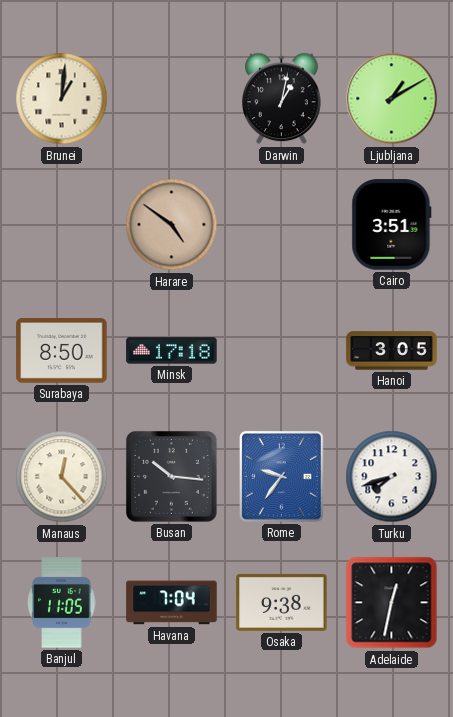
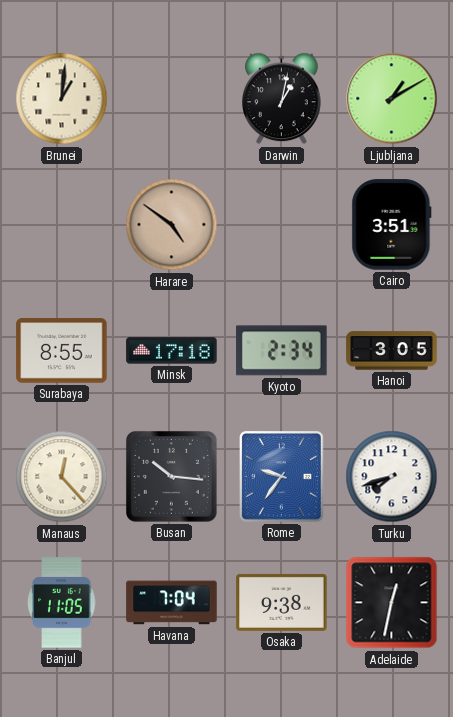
Surabaya: 8:50 -> 8:55
Kyoto: none -> 2:34
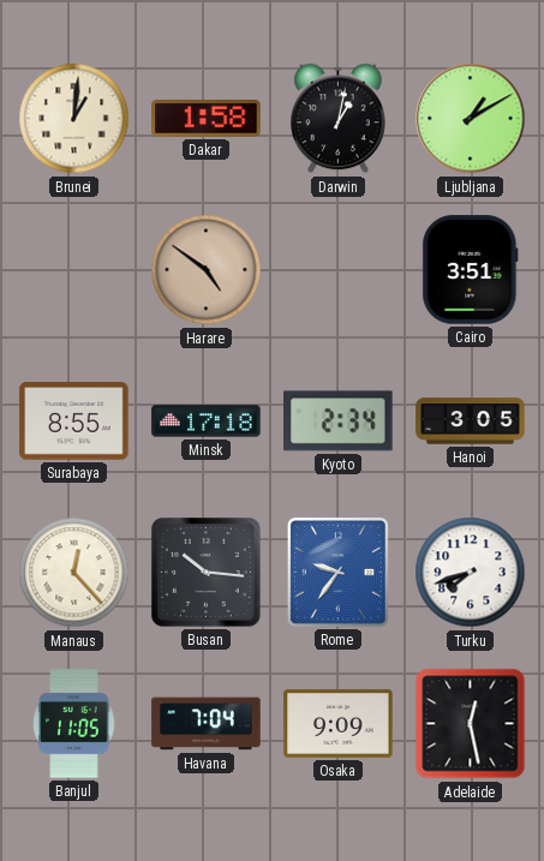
Dakar: none -> 1:58
Osaka: 9:38 -> 9:09
Adelaide: 12:32 -> 12:28
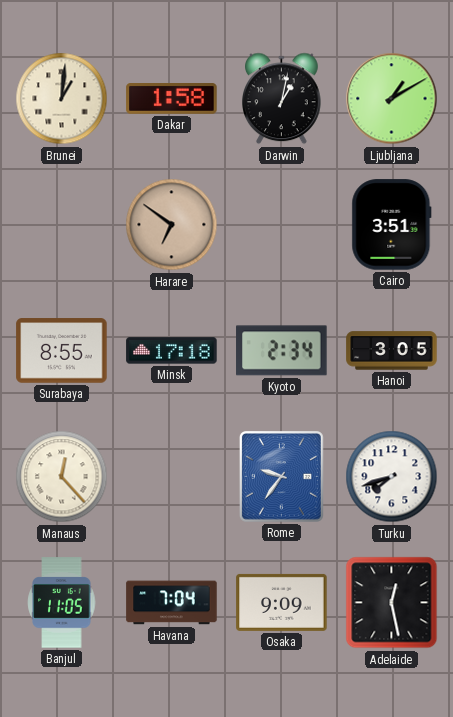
Harare: 4:51 -> 6:51
Busan: 10:16 -> none
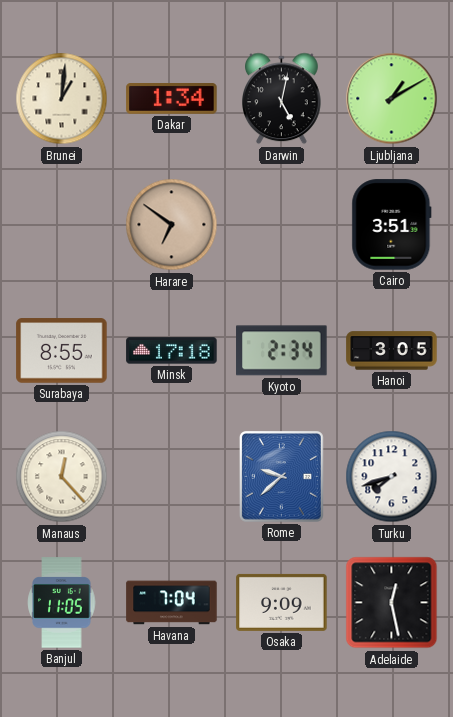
Dakar: 1:58 -> 1:34
Darwin: 1:02 -> 5:02
Rome: 9:36 -> 9:38
